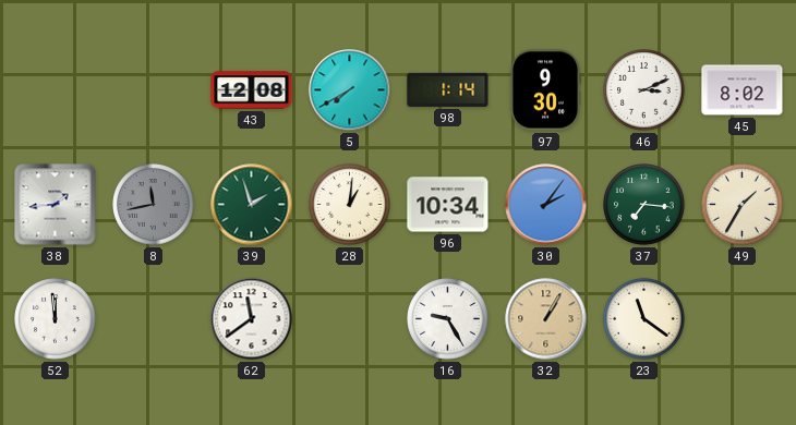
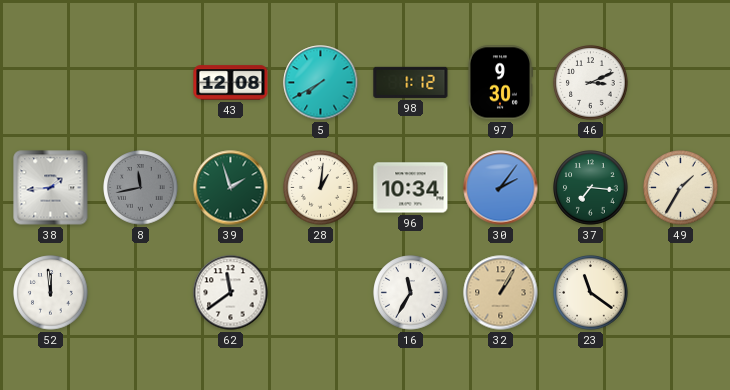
98: 1:14 -> 1:12
45: 8:02 -> none
16: 9:25 -> 11:35
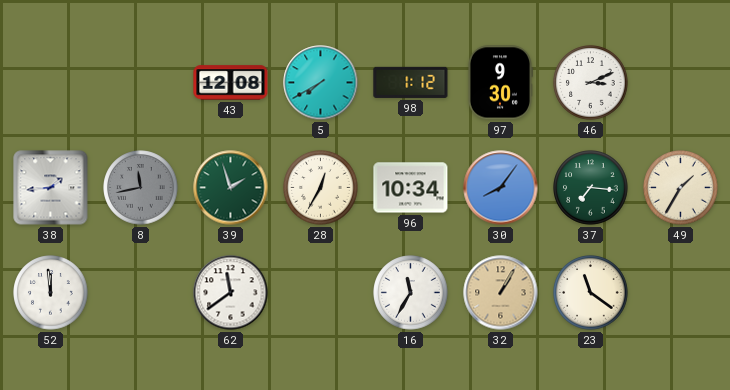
28: 1:01 -> 12:35
30: 2:06 -> 8:06
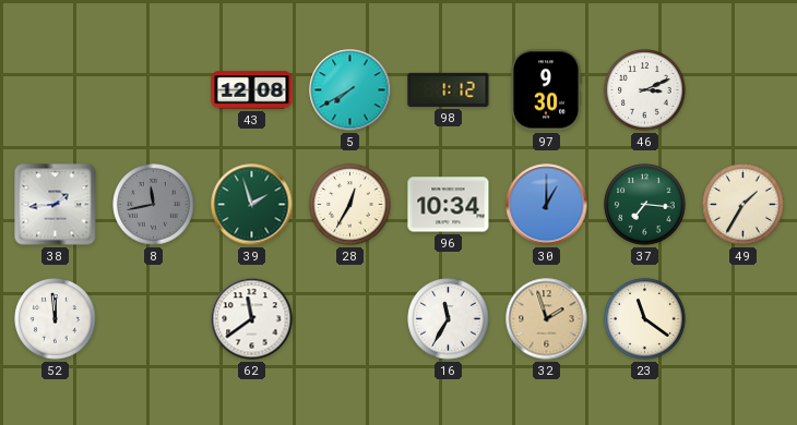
30: 8:06 -> 1:00
32: 1:05 -> 1:57
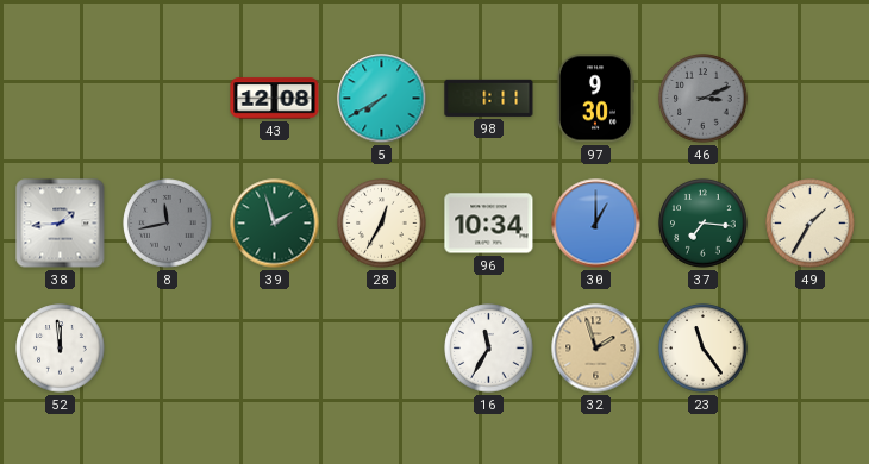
98: 1:12 -> 1:11
46 dial: white -> grey
62: 11:39 -> none
23: 11:21 -> 11:24
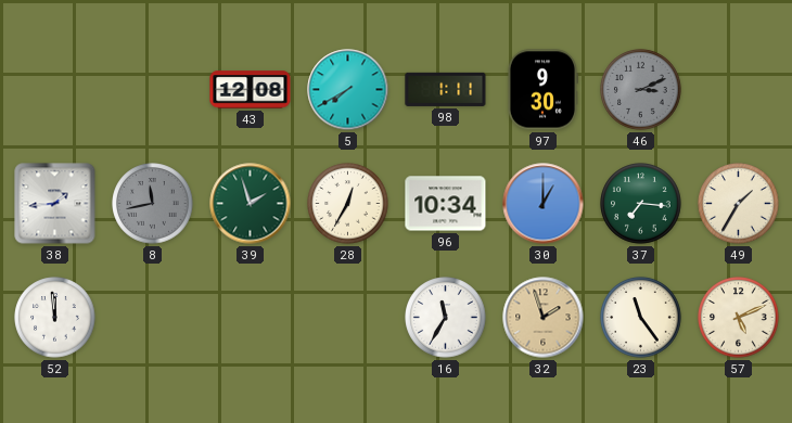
57: none -> 5:11
